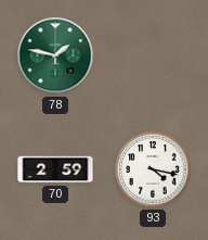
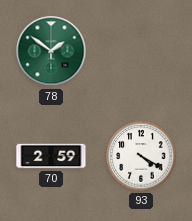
78: 1:47 -> 1:51
93: 4:17 -> 4:20
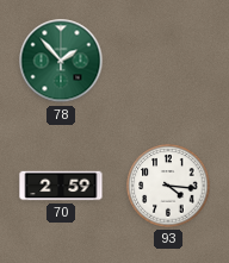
78: 1:51 -> 1:53
93: 4:20 -> 4:16
